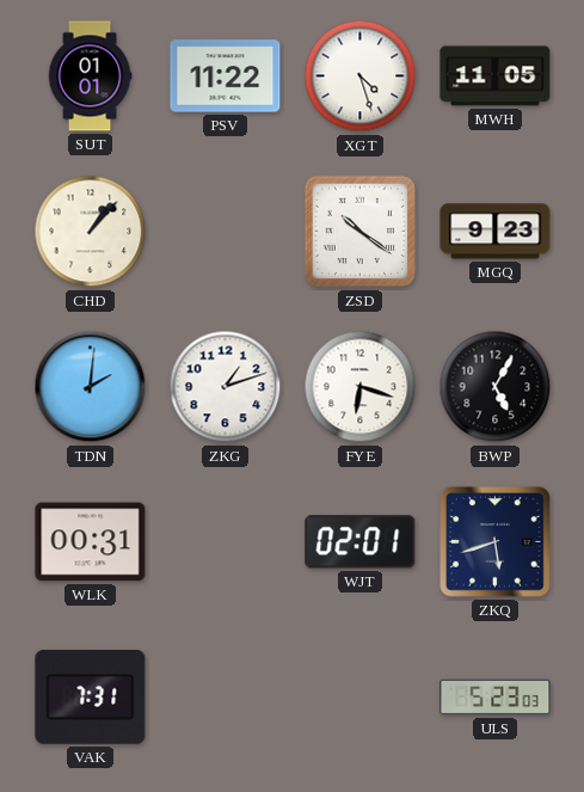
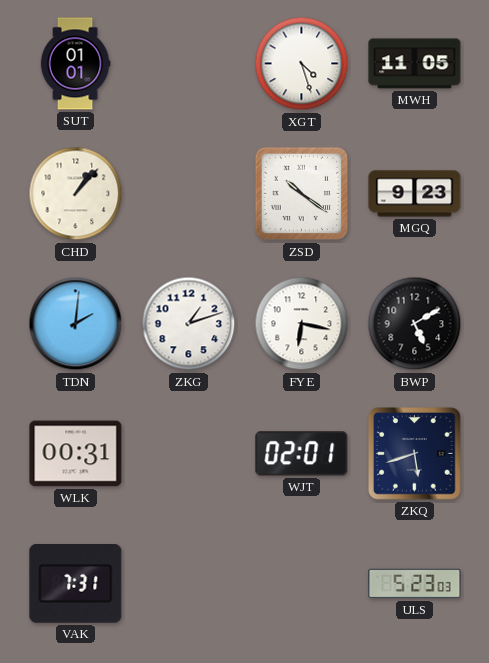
PSV: 11:22 -> none
FYE: 6:18 -> 6:17
BWP: 5:05 -> 5:10
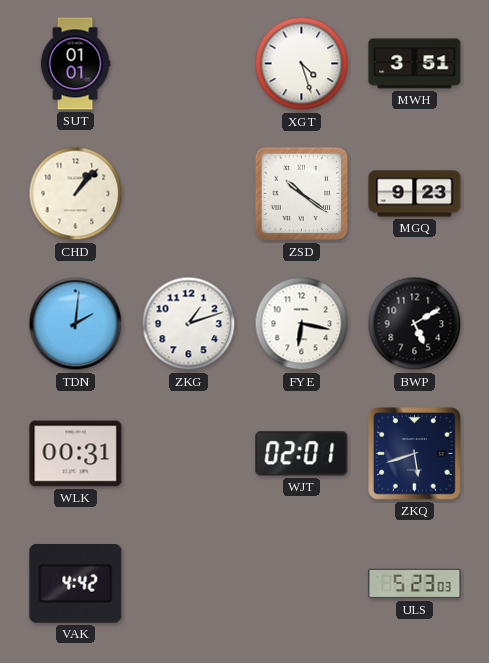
MWH: 11:05 -> 3:51
VAK: 7:31 -> 4:42
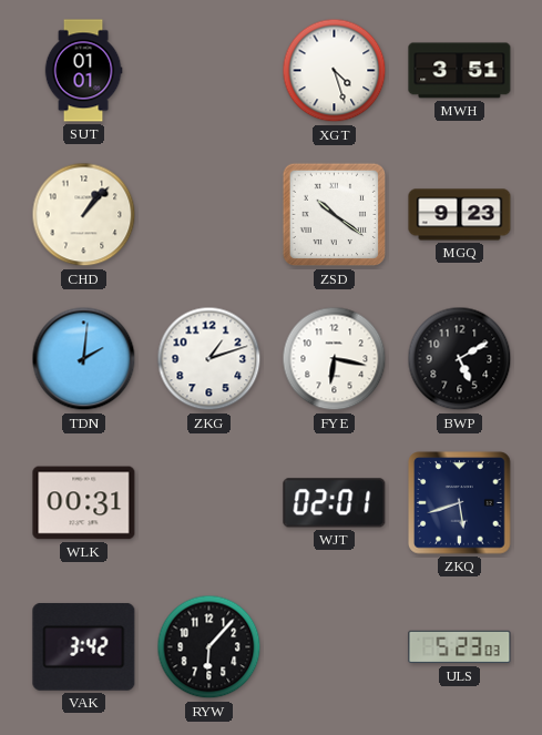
VAK: 4:42 -> 3:42
RYW: none -> 6:07
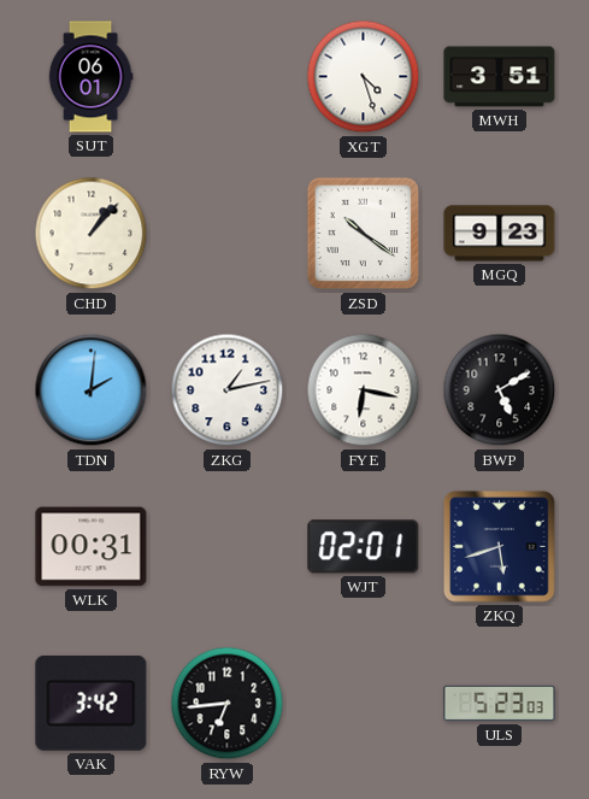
SUT: 01:01 -> 06:01
ZKG: 1:12 -> 1:13
RYW: 6:07 -> 6:44
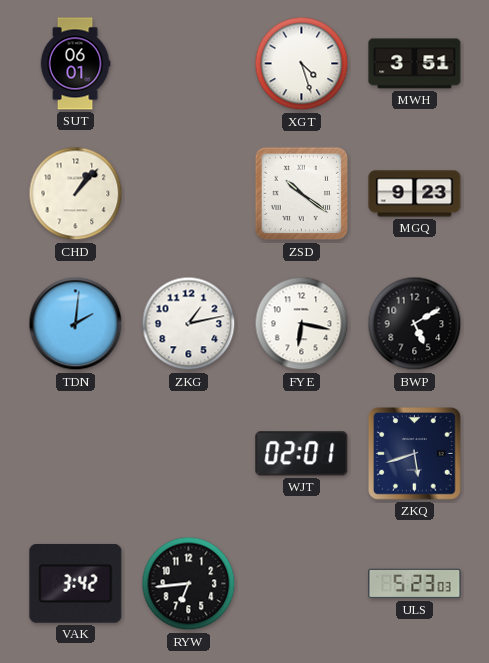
WLK: 00:31 -> none
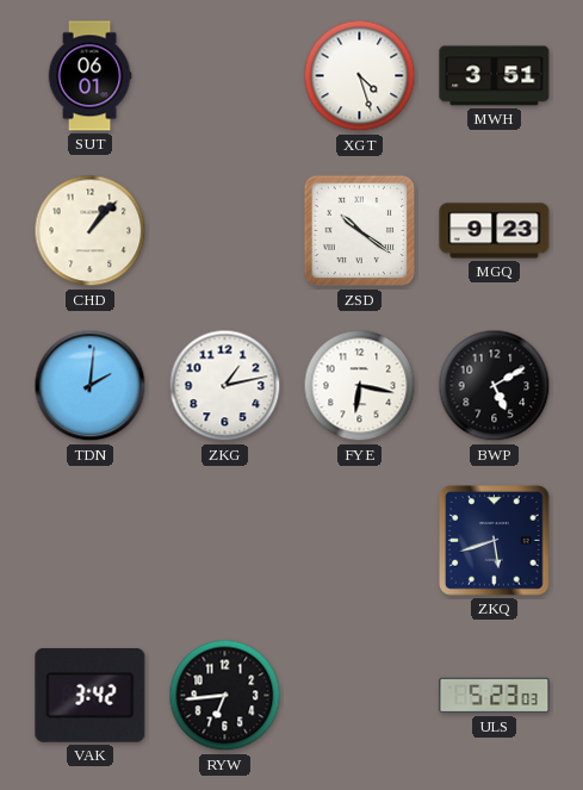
WJT: 02:01 -> none
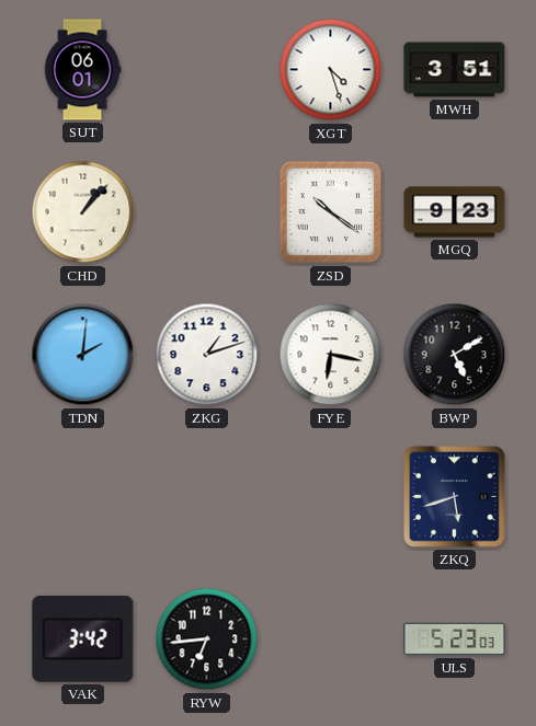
ZKG: 1:13 -> 1:12
